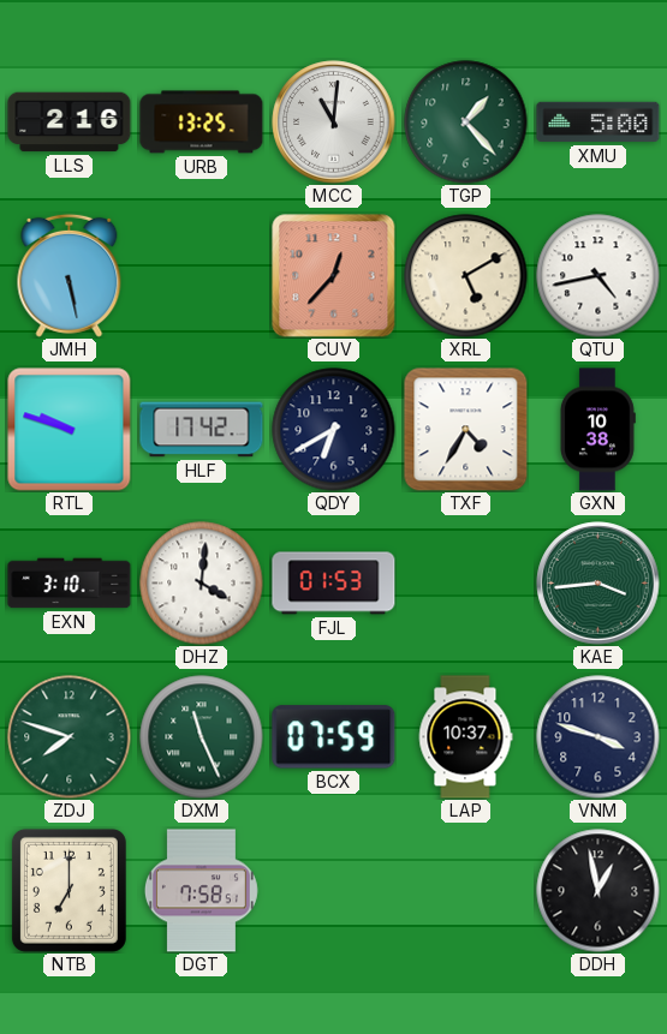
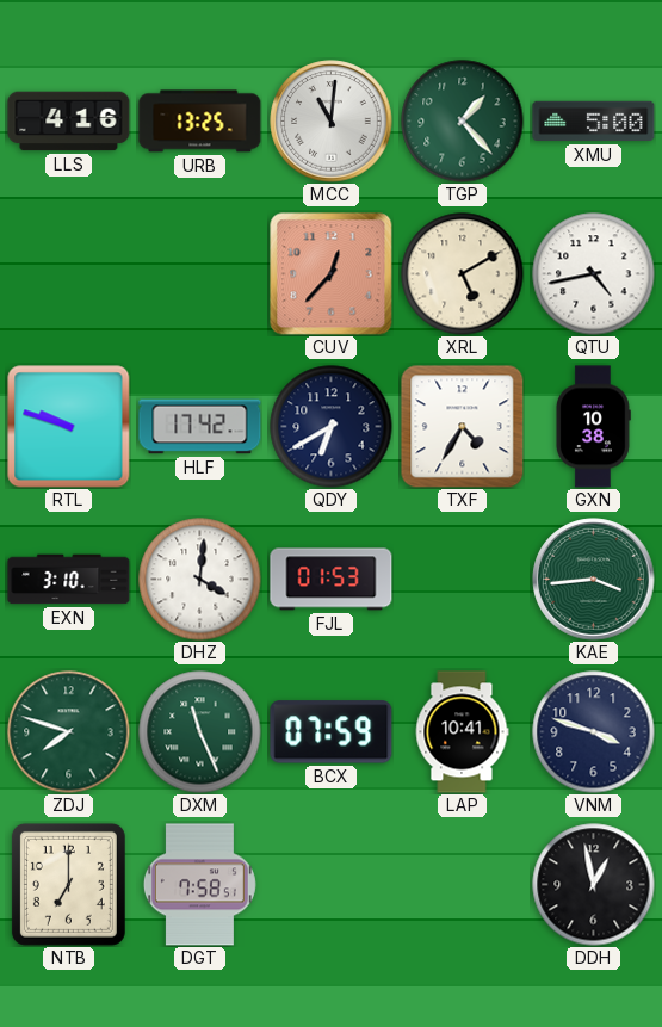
LLS: 2:16 -> 4:16
JMH: 5:28 -> none
LAP: 10:37 -> 10:41
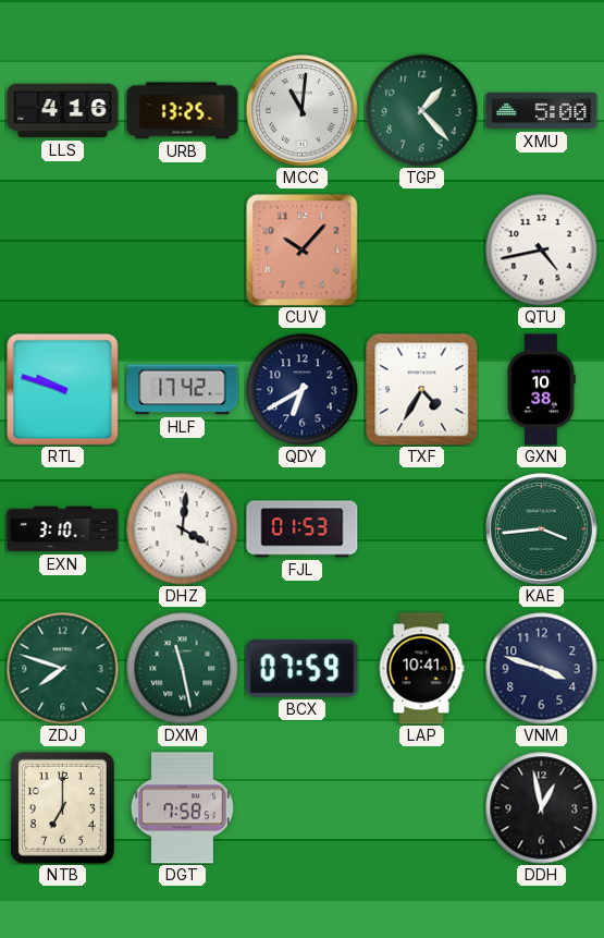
CUV: 12:37 -> 10:07
XRL: 5:10 -> none
DXM: 11:26 -> 11:28
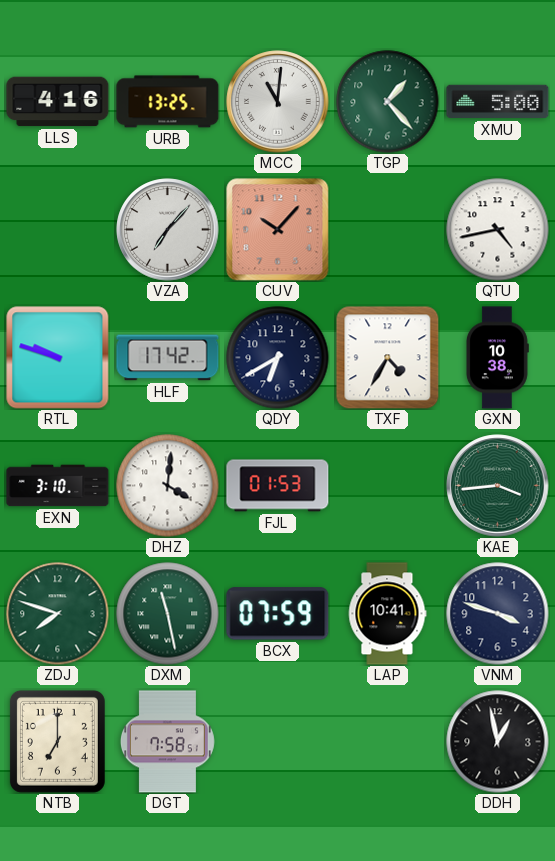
VZA: none -> 7:07
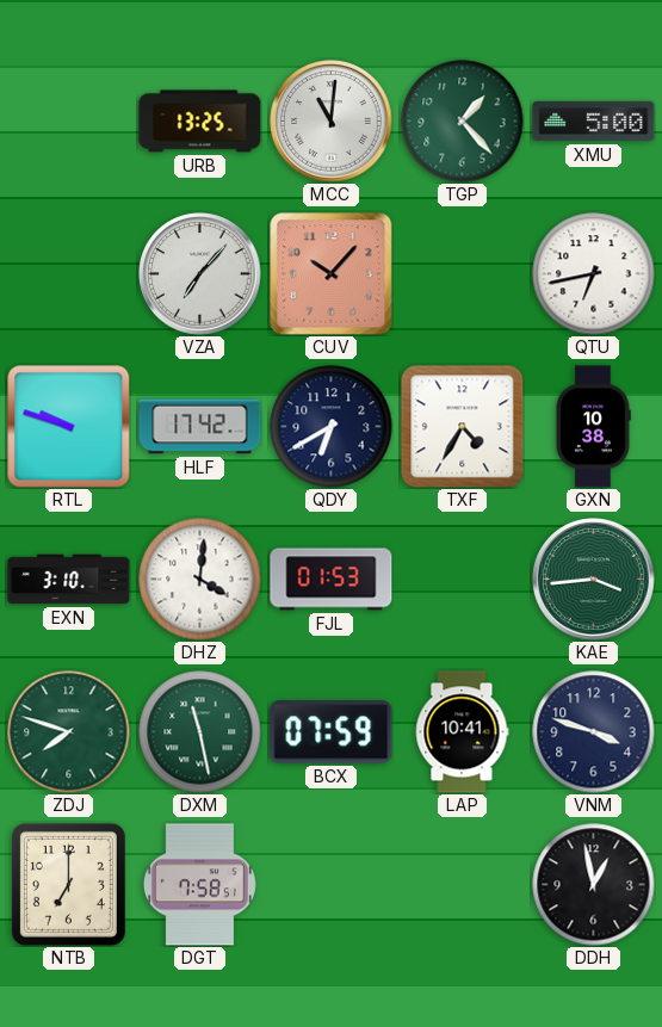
LLS: 4:16 -> none
QTU: 4:43 -> 6:43
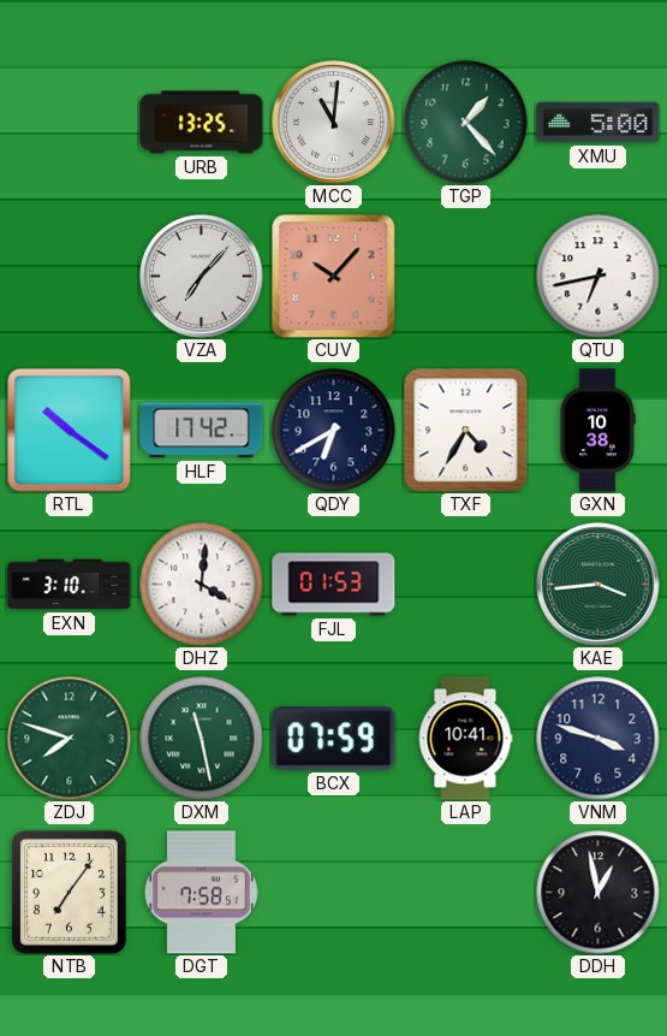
RTL: 9:48 -> 10:21
NTB: 7:00 -> 7:06
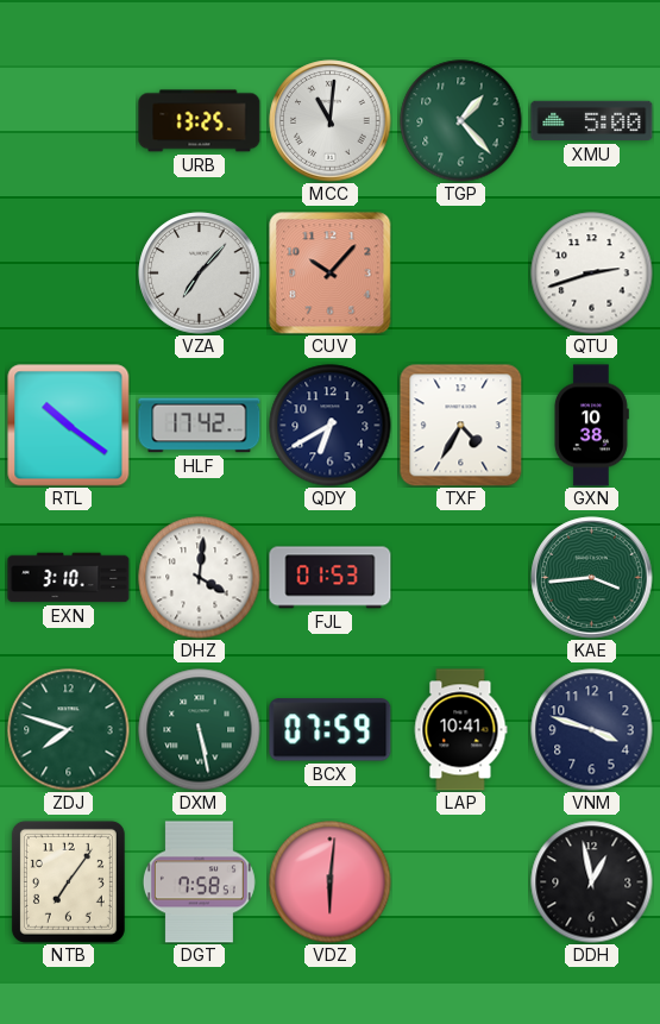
QTU: 6:43 -> 2:42
DXM: 11:28 -> 5:28
VDZ: none -> 6:01
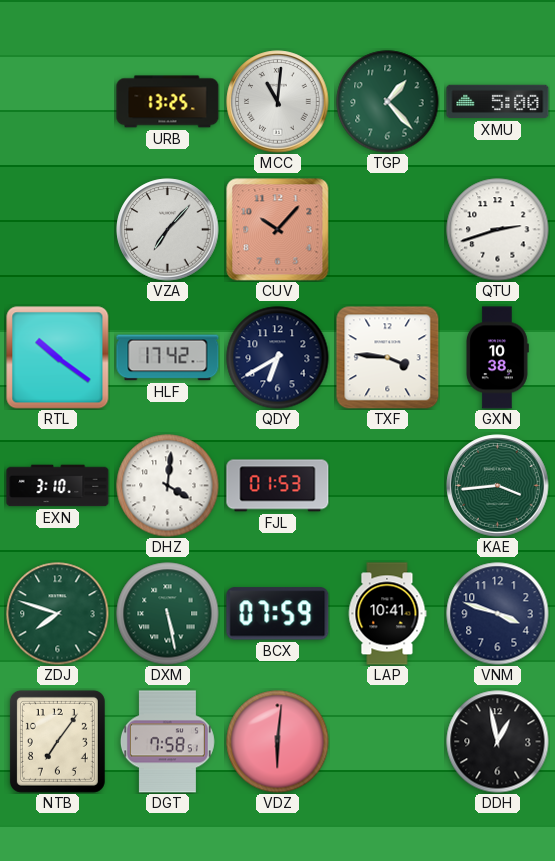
TXF: 4:35 -> 3:46
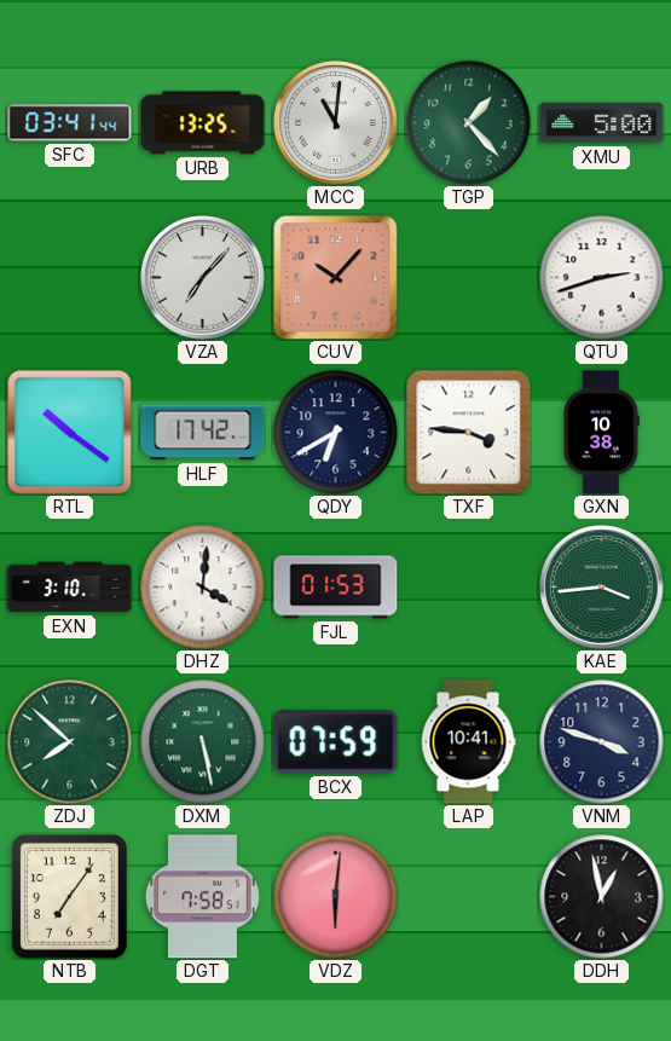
SFC: none -> 03:41
ZDJ: 7:48 -> 7:52
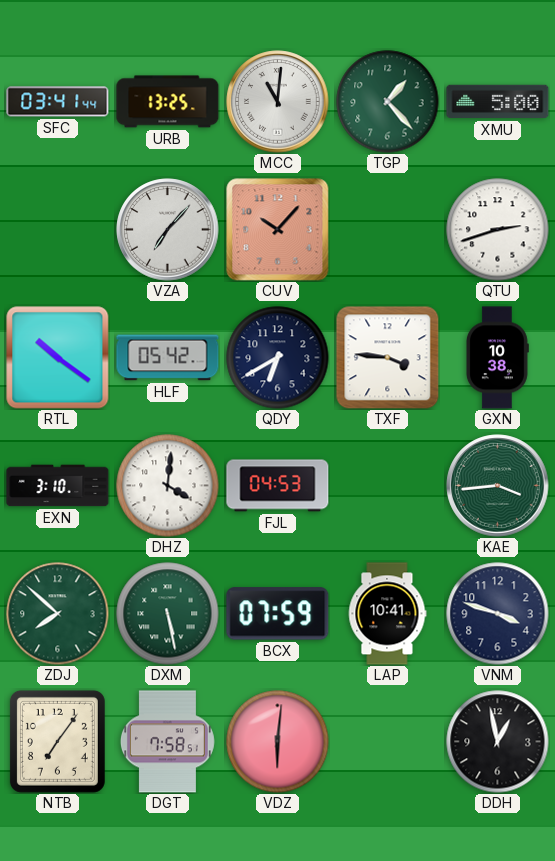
HLF: 17:42 -> 05:42
FJL: 01:53 -> 04:53
